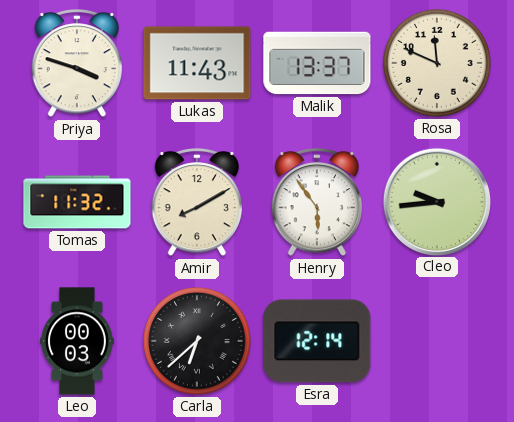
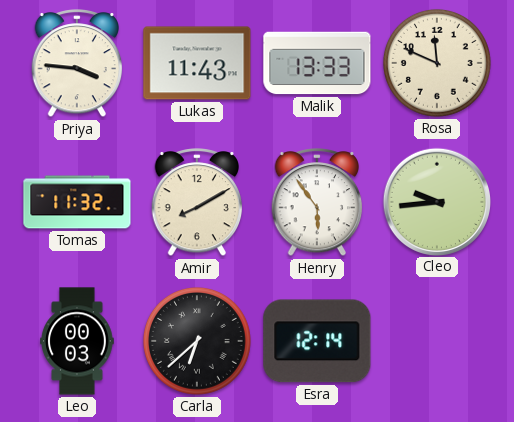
Priya: 3:48 -> 3:46
Malik: 13:37 -> 13:33
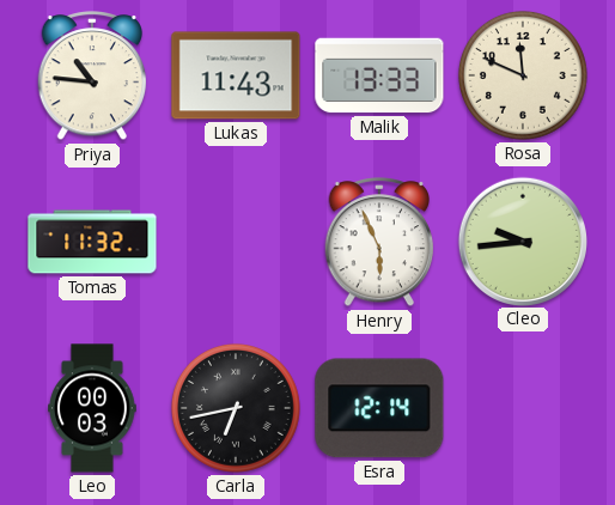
Priya: 3:46 -> 10:46
Amir: 8:10 -> none
Henry: 5:54 -> 5:56
Carla: 6:38 -> 6:43
